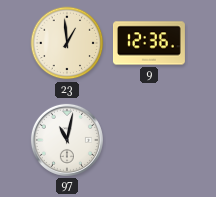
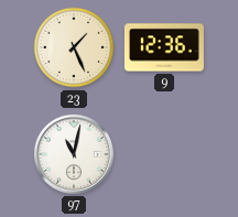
23: 12:59 -> 1:26
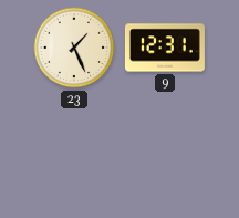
9: 12:36 -> 12:31
97: 11:02 -> none
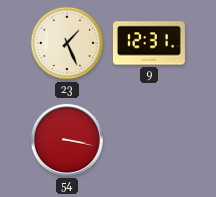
54: none -> 3:17
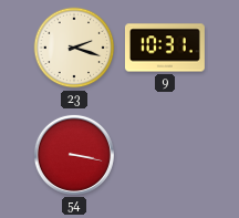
23: 1:26 -> 2:18
9: 12:31 -> 10:31
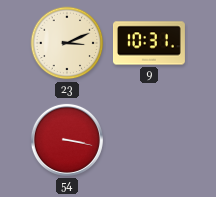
23: 2:18 -> 3:11
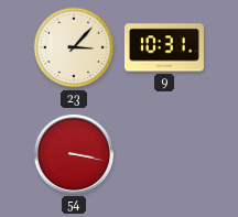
23: 3:11 -> 3:07
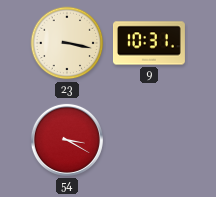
23: 3:07 -> 3:17
54: 3:17 -> 3:20
